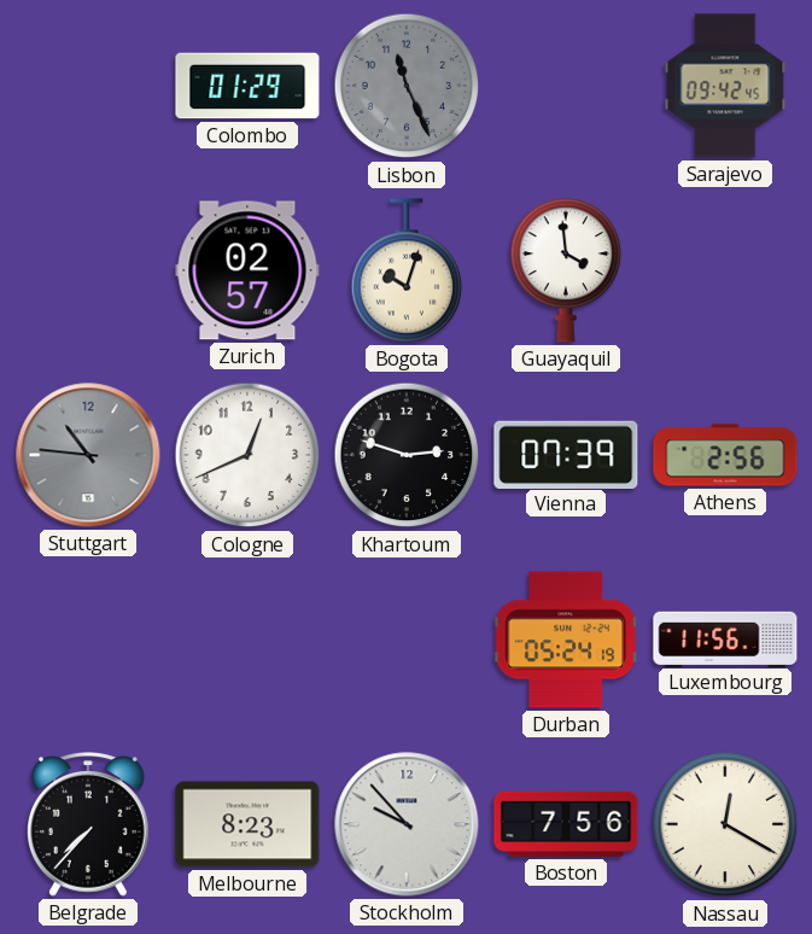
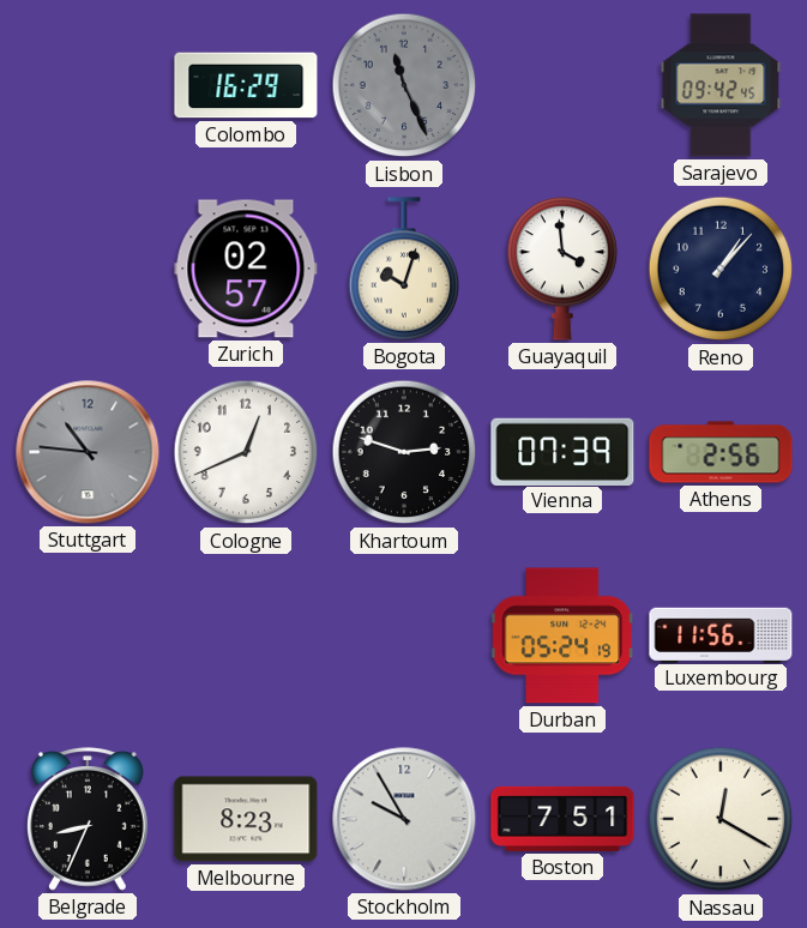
Colombo: 01:29 -> 16:29
Reno: none -> 1:07
Belgrade: 7:37 -> 8:34
Stockholm: 9:53 -> 9:55
Boston: 7:56 -> 7:51
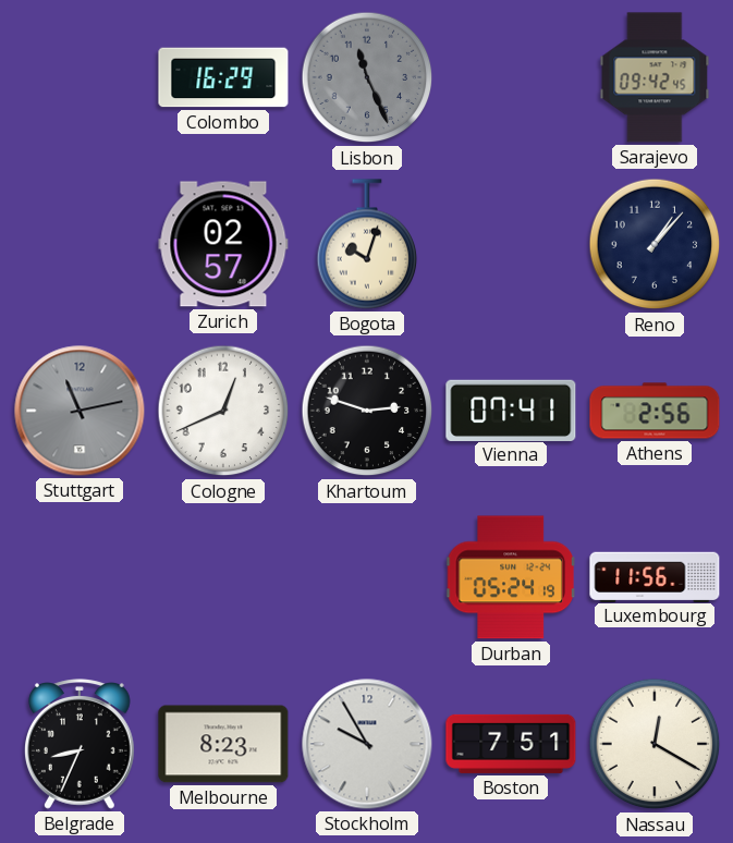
Guayaquil: 3:59 -> none
Stuttgart: 10:46 -> 11:13
Vienna: 07:39 -> 07:41
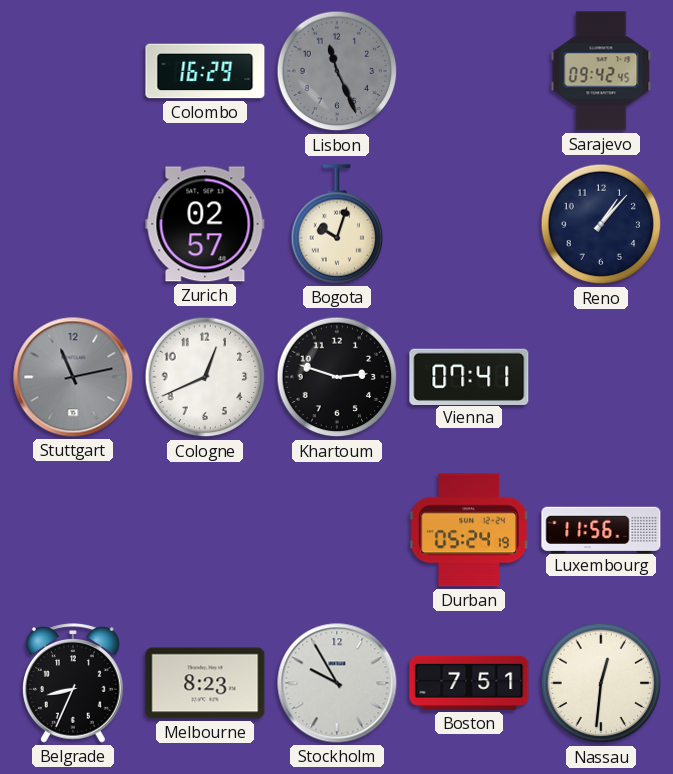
Athens: 2:56 -> none
Nassau: 12:20 -> 12:31
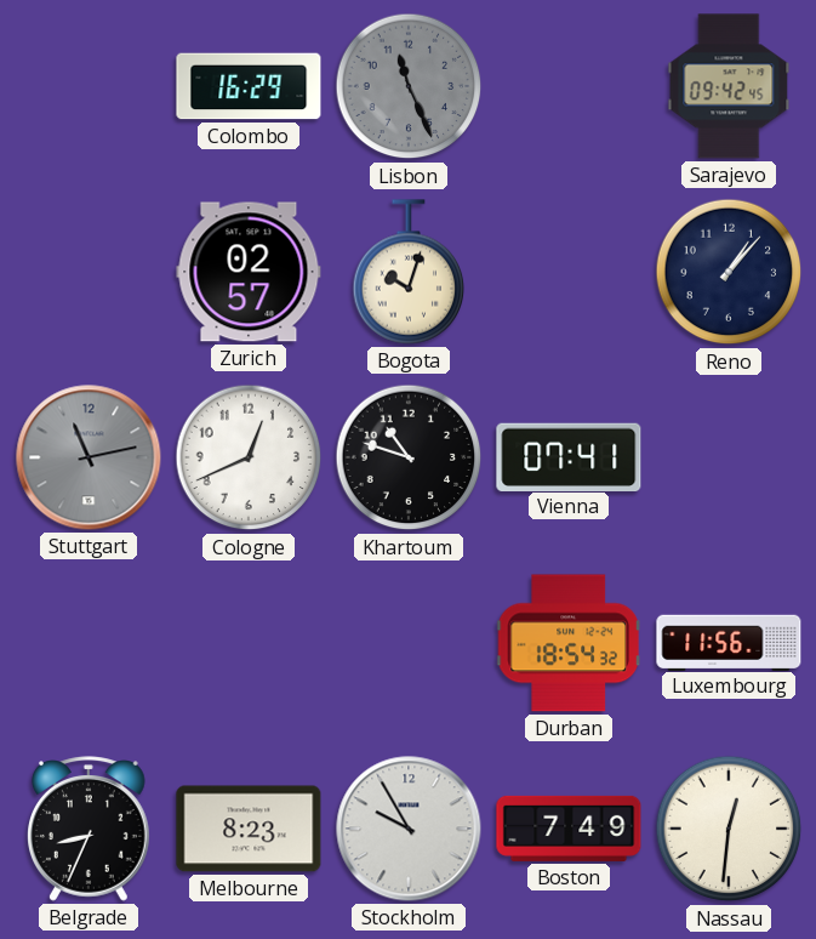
Khartoum: 2:48 -> 10:48
Durban: 05:24 -> 18:54
Boston: 7:51 -> 7:49
